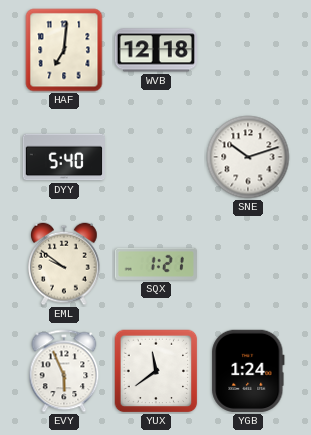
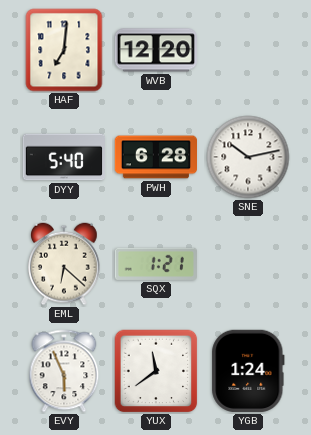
WVB: 12:18 -> 12:20
PWH: none -> 6:28
SNE: 10:12 -> 10:13
EML: 9:51 -> 6:22
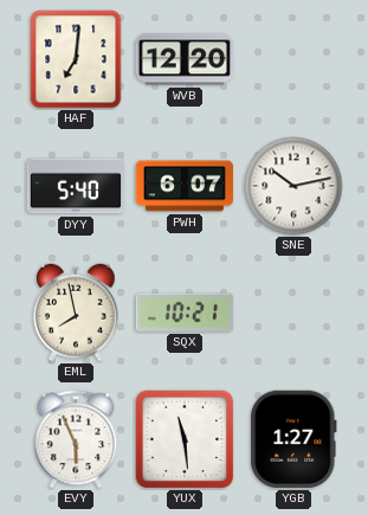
PWH: 6:28 -> 6:07
EML: 6:22 -> 7:58
SQX: 1:21 -> 10:21
YUX: 11:39 -> 11:29
YGB: 1:24 -> 1:27
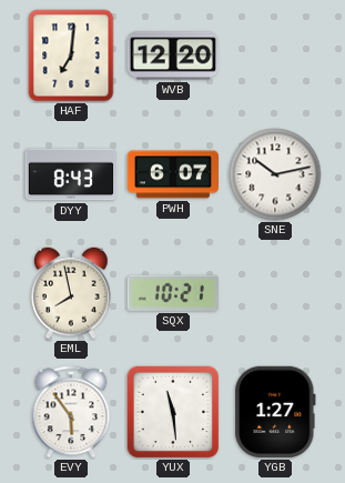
DYY: 5:40 -> 8:43
EVY: 5:56 -> 5:54
